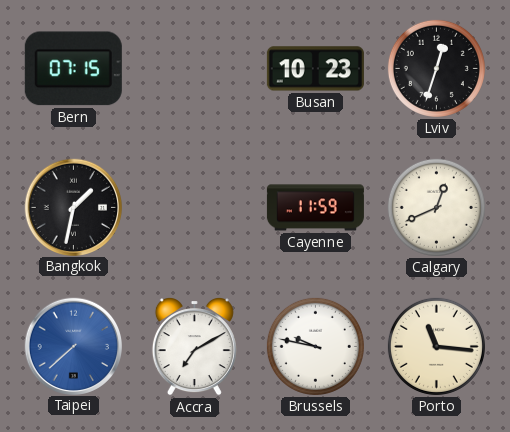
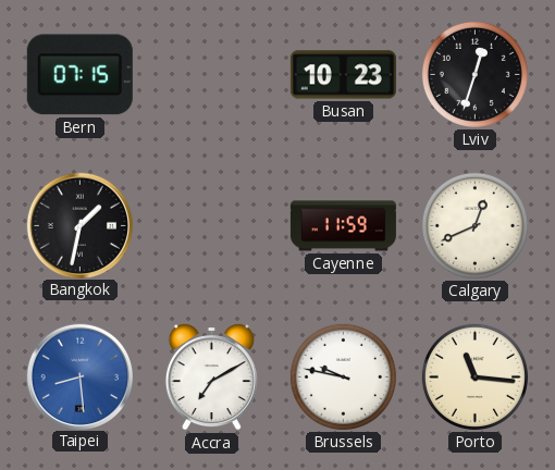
Taipei: 7:38 -> 8:29
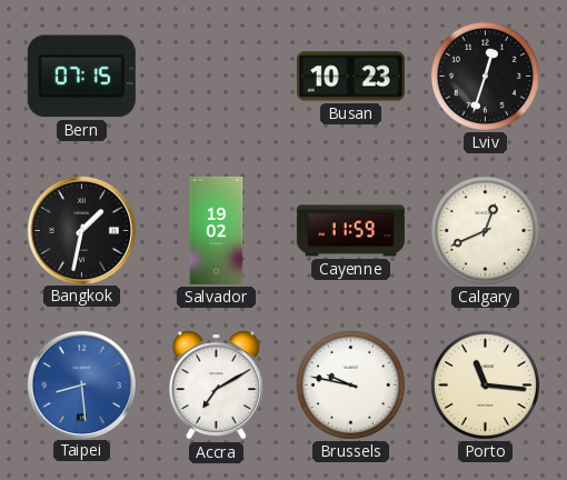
Salvador: none -> 19:02
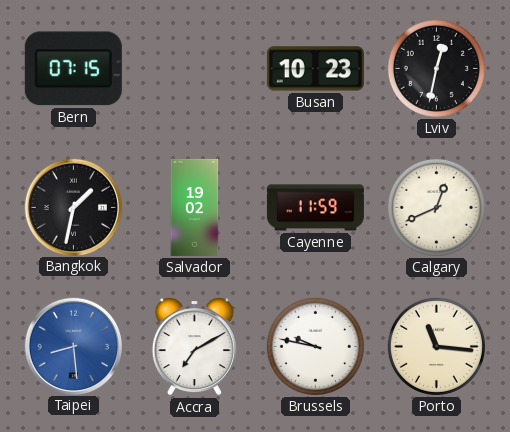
Lviv: 12:33 -> 12:32
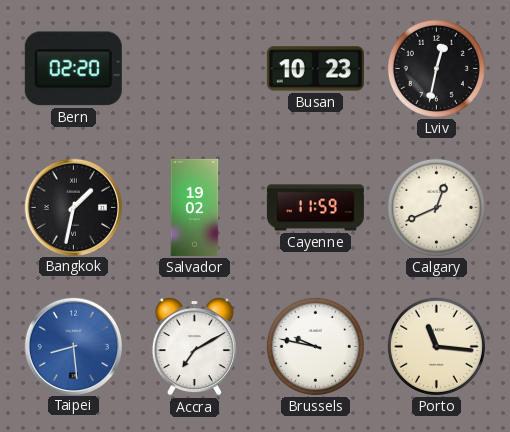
Bern: 07:15 -> 02:20
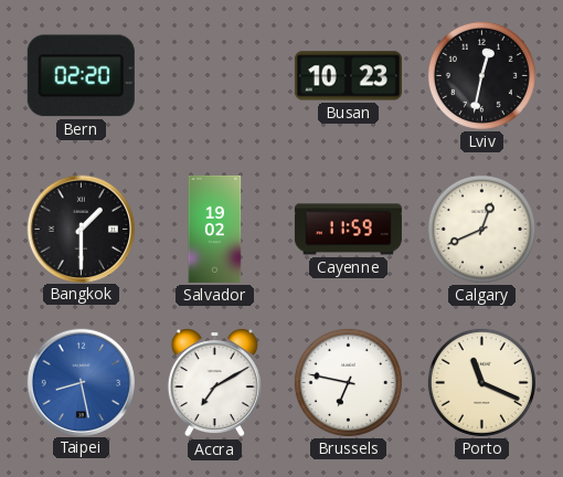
Bangkok: 1:32 -> 1:30
Taipei: 8:29 -> 8:28
Brussels: 9:47 -> 6:47
Porto: 11:16 -> 11:19
